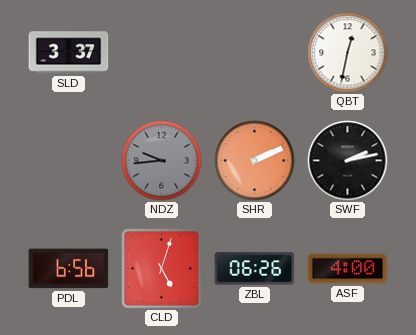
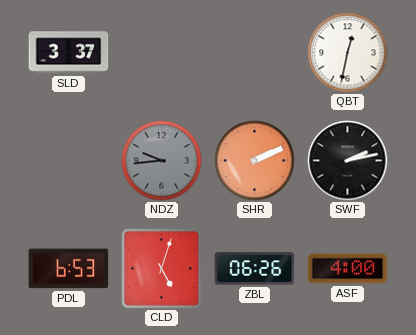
PDL: 6:56 -> 6:53
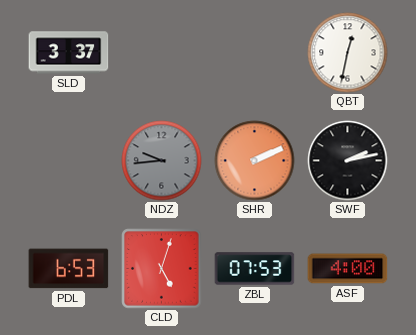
ZBL: 06:26 -> 07:53
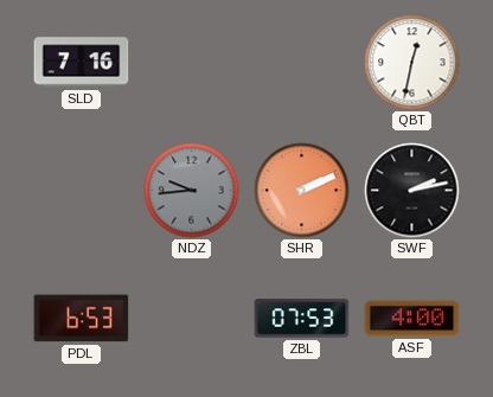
SLD: 3:37 -> 7:16
CLD: 5:03 -> none
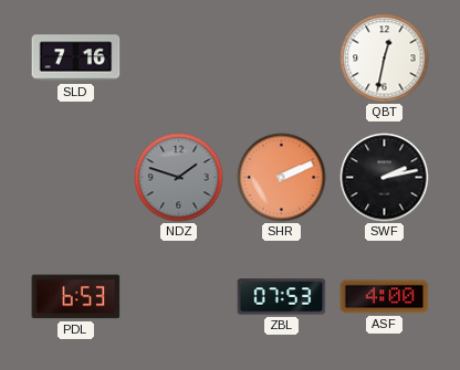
NDZ: 9:44 -> 1:48
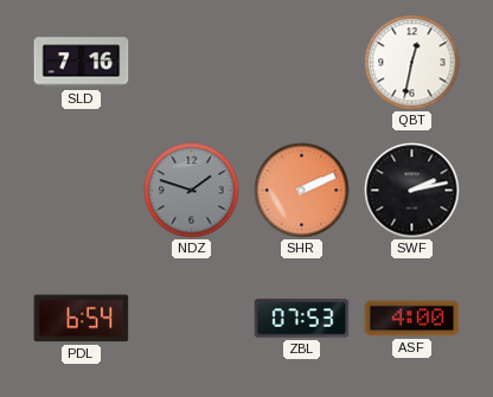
PDL: 6:53 -> 6:54
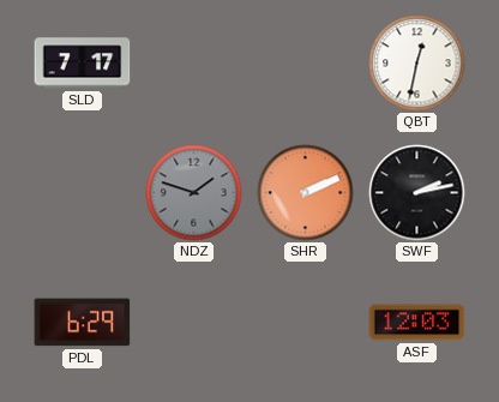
SLD: 7:16 -> 7:17
PDL: 6:54 -> 6:29
ZBL: 07:53 -> none
ASF: 4:00 -> 12:03
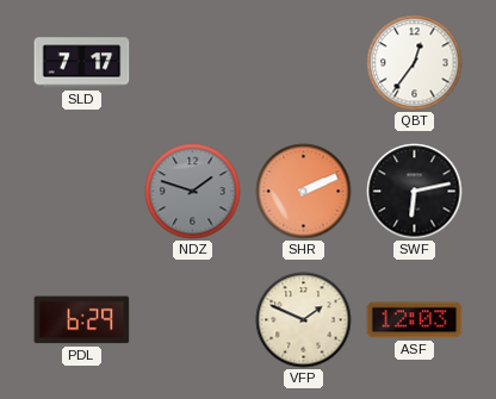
QBT: 12:32 -> 12:36
SWF: 2:13 -> 6:13
VFP: none -> 1:49
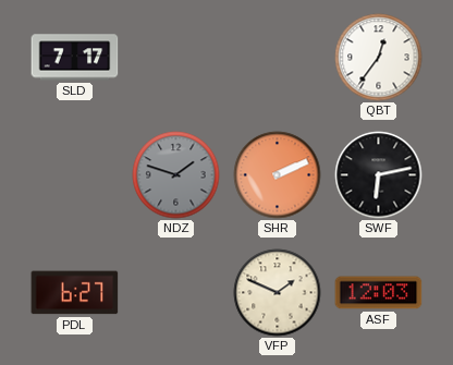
PDL: 6:29 -> 6:27
